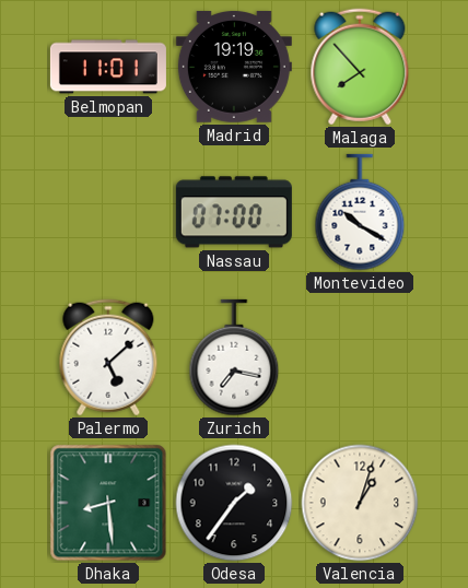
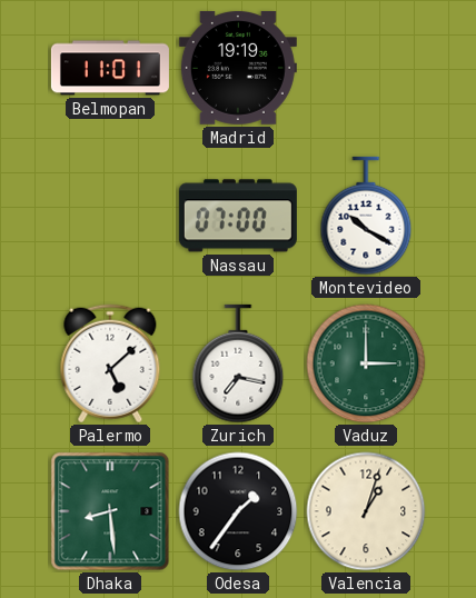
Malaga: 7:53 -> none
Vaduz: none -> 3:00
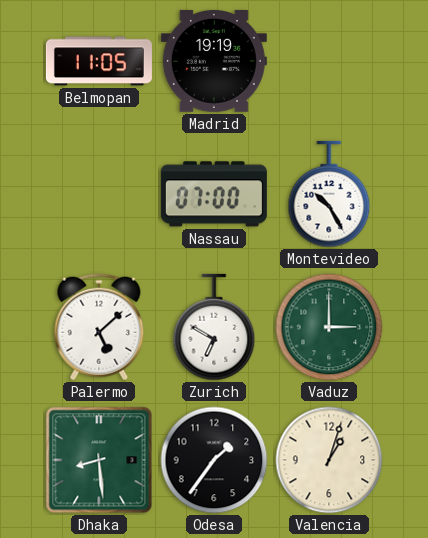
Belmopan: 11:01 -> 11:05
Montevideo: 10:20 -> 10:25
Zurich: 7:17 -> 6:50
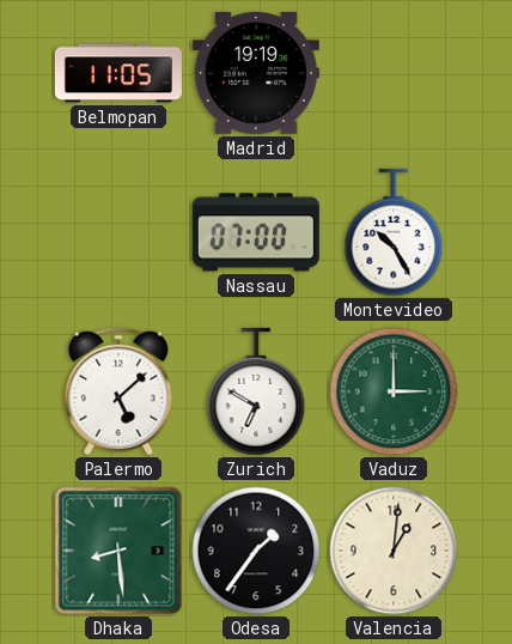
Valencia: 1:03 -> 1:01
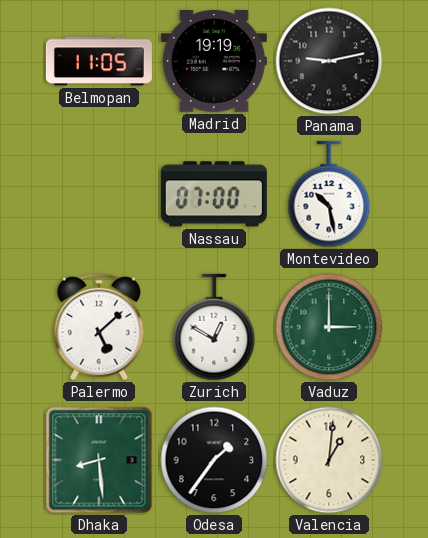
Panama: none -> 9:13
Montevideo: 10:25 -> 10:28
Zurich: 6:50 -> 12:50
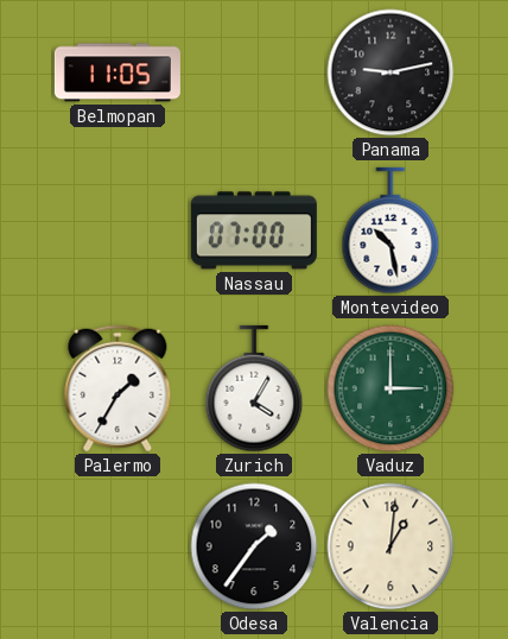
Madrid: 19:19 -> none
Palermo: 5:08 -> 1:35
Zurich: 12:50 -> 4:05
Dhaka: 8:29 -> none
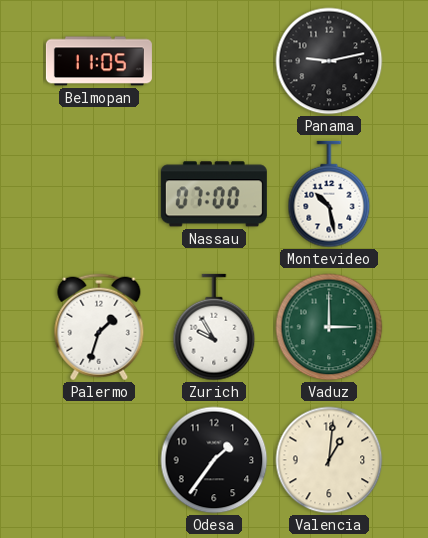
Palermo: 1:35 -> 1:33
Zurich: 4:05 -> 9:55
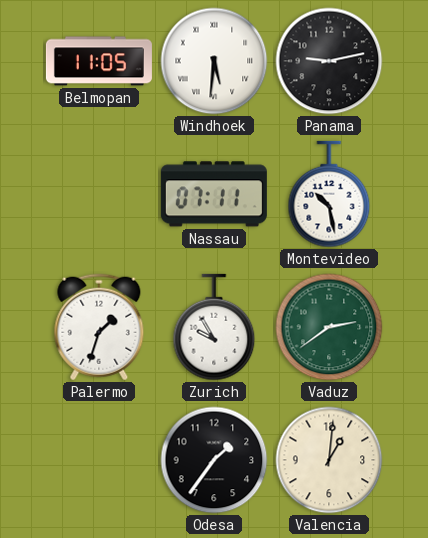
Windhoek: none -> 5:31
Nassau: 07:00 -> 07:11
Vaduz: 3:00 -> 2:39
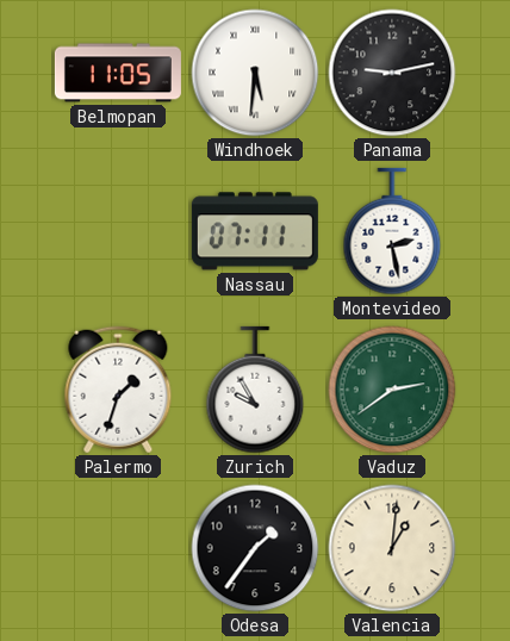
Montevideo: 10:28 -> 2:28
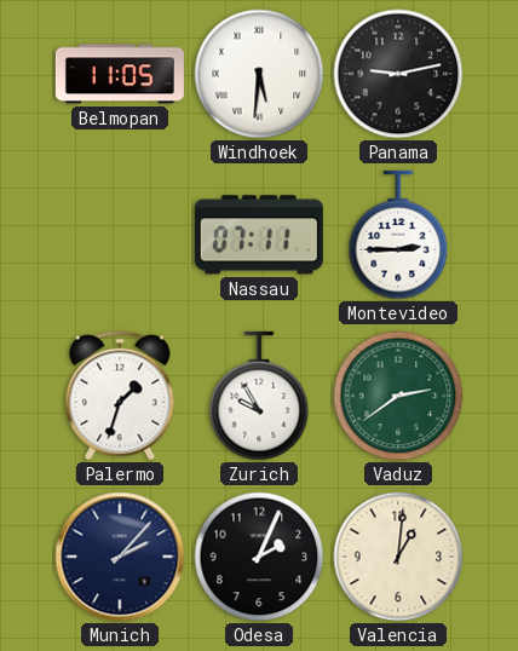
Montevideo: 2:28 -> 2:45
Munich: none -> 2:07
Odesa: 1:36 -> 2:04
